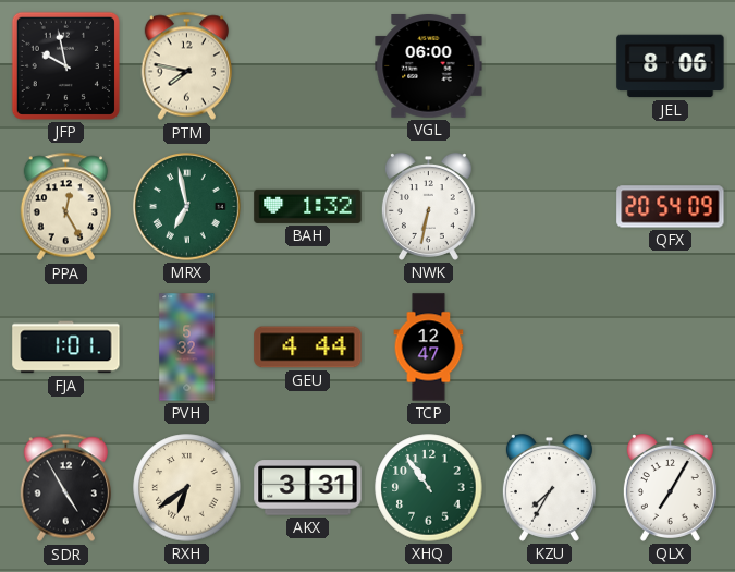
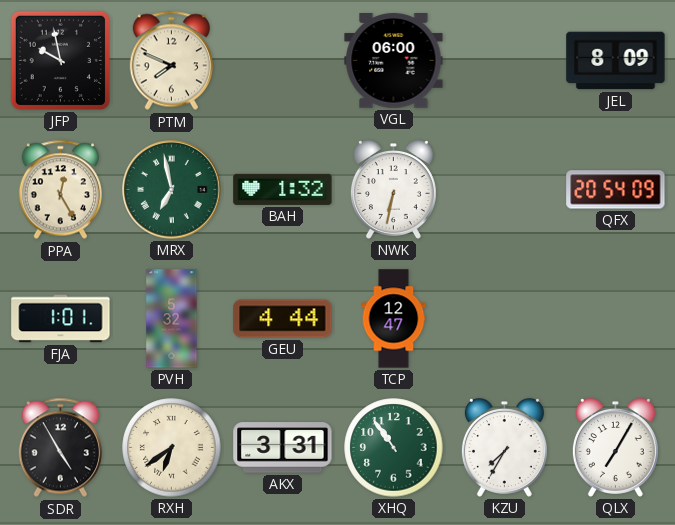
PTM: 7:47 -> 7:49
JEL: 8:06 -> 8:09
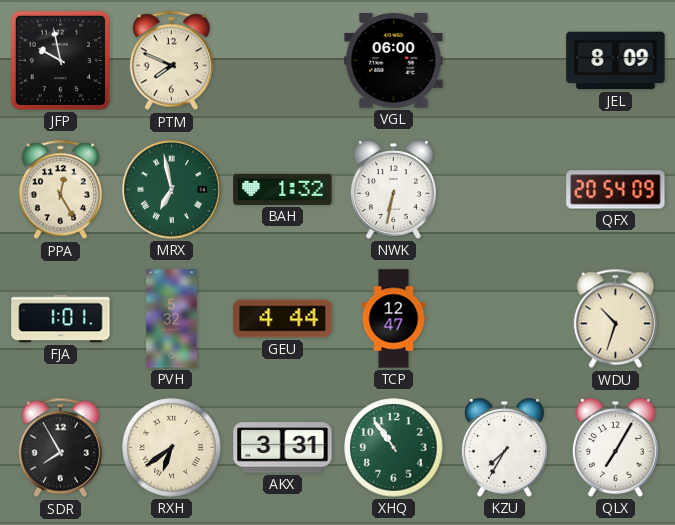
WDU: none -> 10:33
SDR: 4:55 -> 7:55
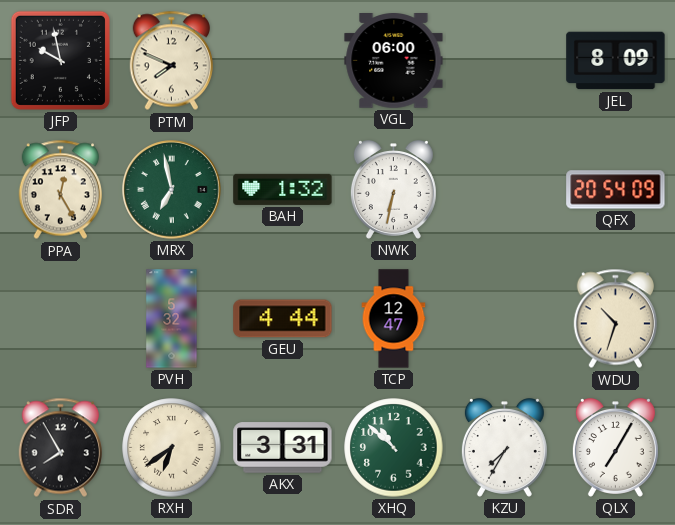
FJA: 1:01 -> none
XHQ: 10:54 -> 10:52
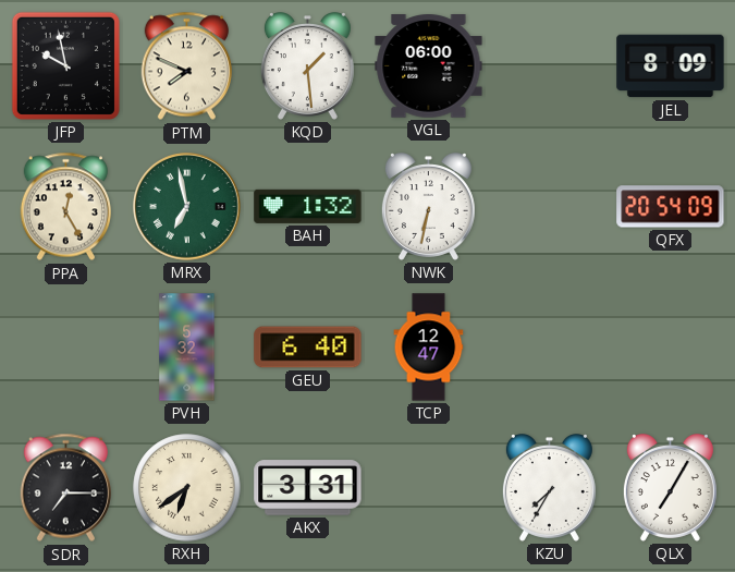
KQD: none -> 1:29
GEU: 4:44 -> 6:40
WDU: 10:33 -> none
SDR: 7:55 -> 7:15
XHQ: 10:52 -> none
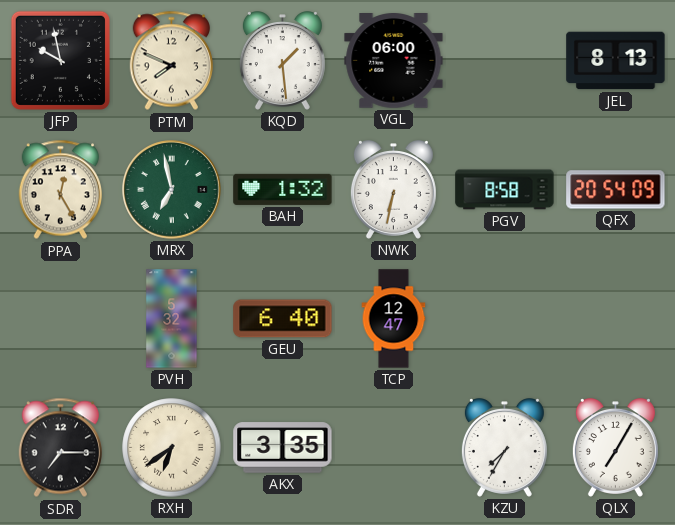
JEL: 8:09 -> 8:13
PGV: none -> 8:58
AKX: 3:31 -> 3:35
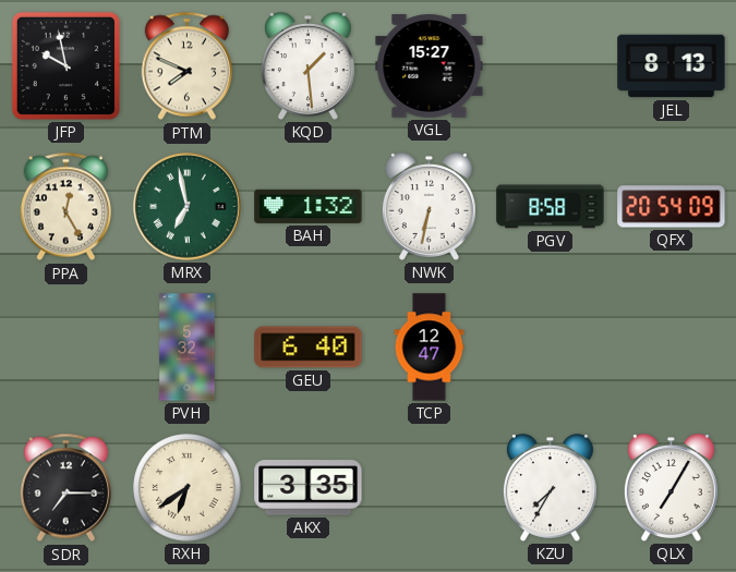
VGL: 06:00 -> 15:27
